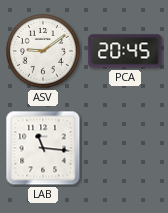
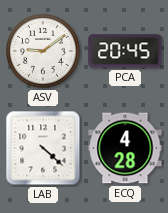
LAB: 11:16 -> 4:22
ECQ: none -> 4:28
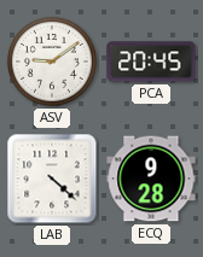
ECQ: 4:28 -> 9:28
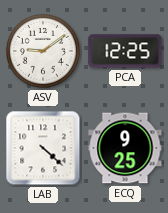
PCA: 20:45 -> 12:25
ECQ: 9:28 -> 9:25
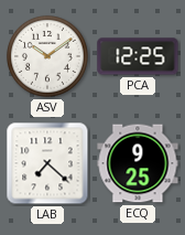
ASV: 9:09 -> 10:09
LAB: 4:22 -> 7:22
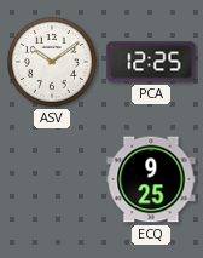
LAB: 7:22 -> none
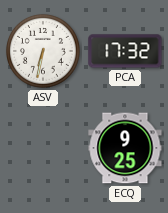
ASV: 10:09 -> 6:32
PCA: 12:25 -> 17:32
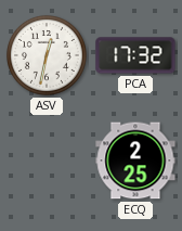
ASV: 6:32 -> 12:32
ECQ: 9:25 -> 2:25
